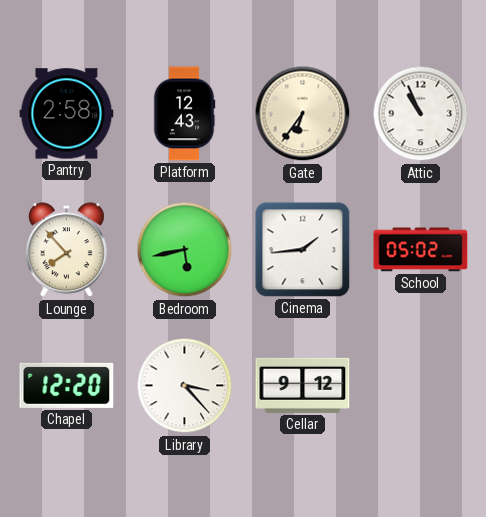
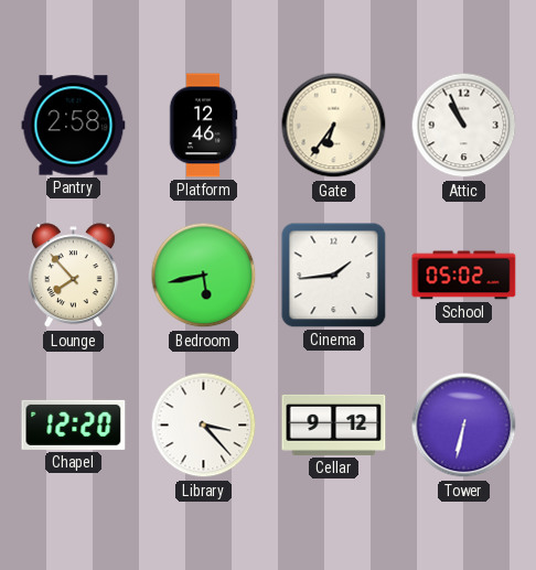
Platform: 12:43 -> 12:46
Tower: none -> 6:32
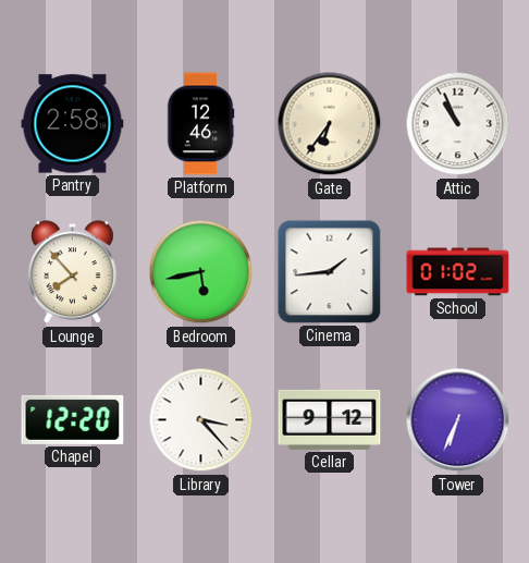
School: 05:02 -> 01:02
Tower: 6:32 -> 6:34
